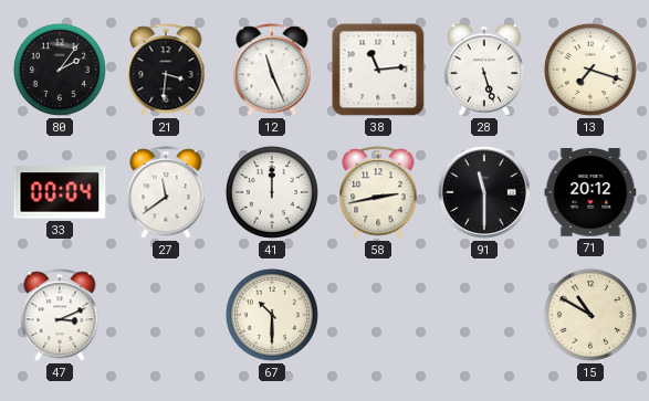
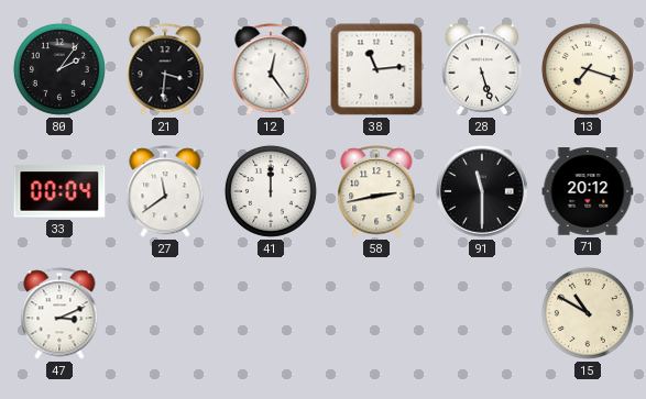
12: 11:26 -> 12:24
67: 10:30 -> none
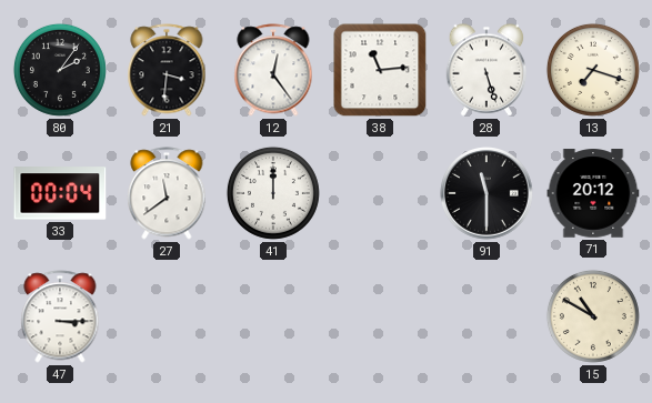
58: 2:43 -> none
47: 3:11 -> 3:15
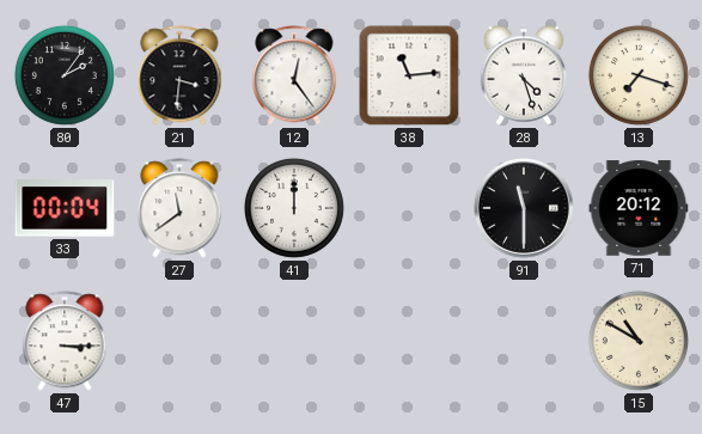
28: 5:27 -> 4:27
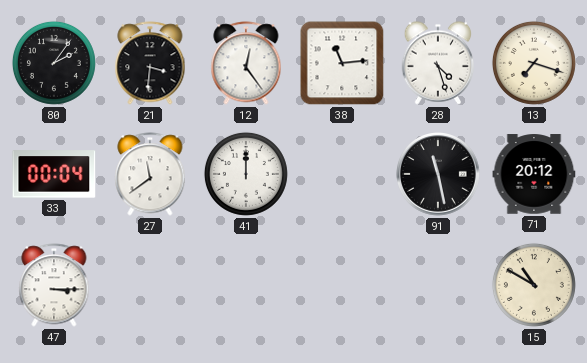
91: 11:30 -> 11:28
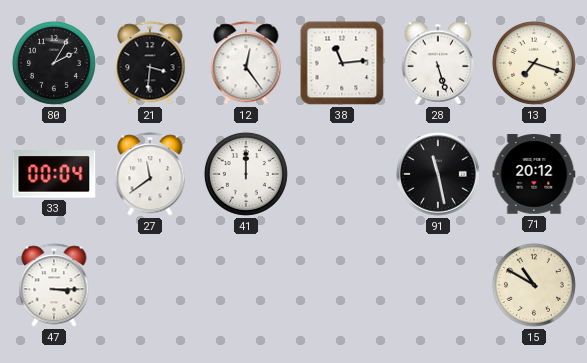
80: 2:06 -> 2:05
28: 4:27 -> 5:27
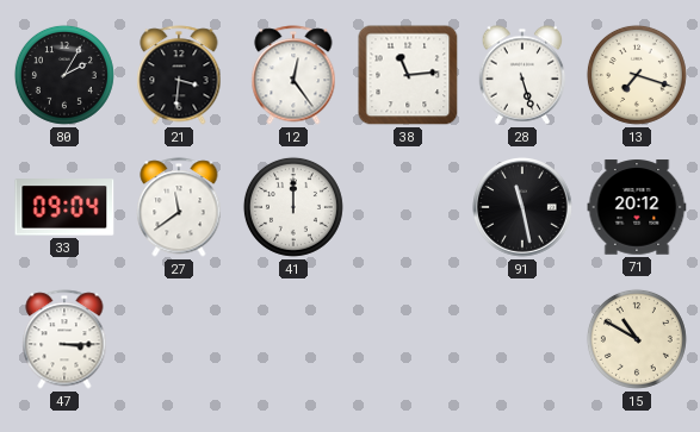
33: 00:04 -> 09:04
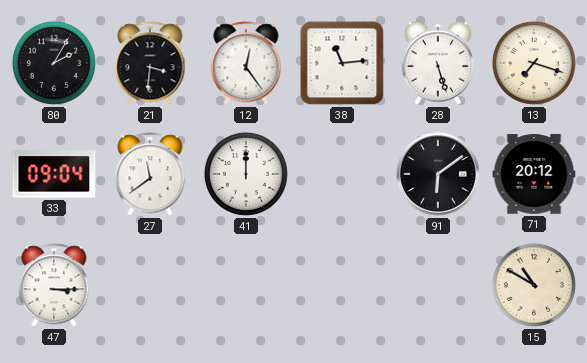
91: 11:28 -> 6:09
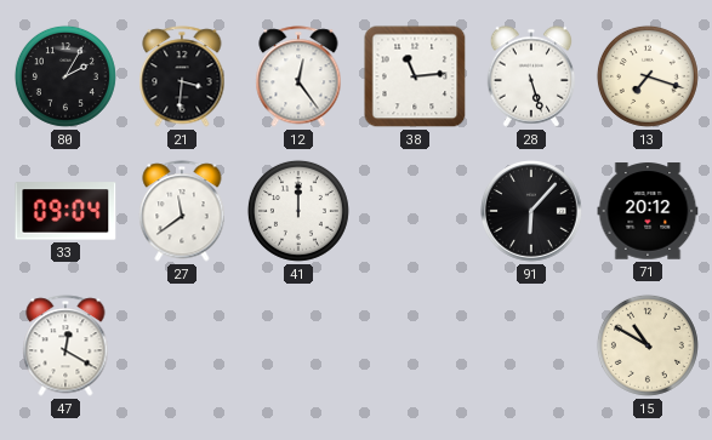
91: 6:09 -> 6:07
47: 3:15 -> 12:20
